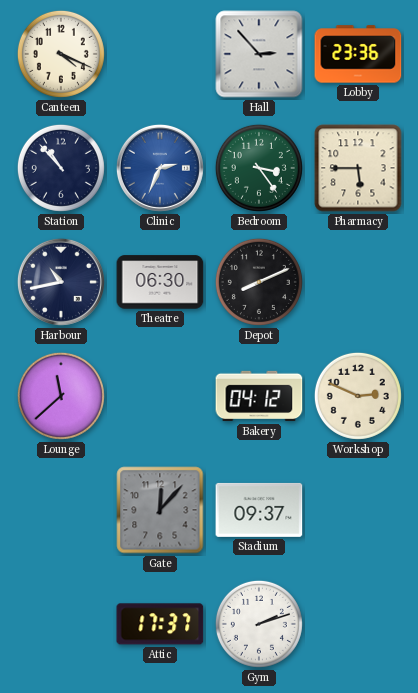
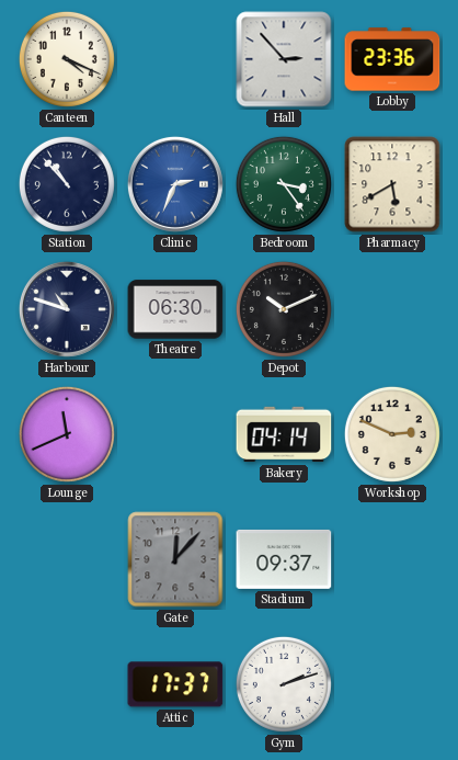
Pharmacy: 5:45 -> 5:40
Harbour: 10:43 -> 10:48
Depot: 8:11 -> 10:11
Lounge: 11:38 -> 11:41
Bakery: 04:12 -> 04:14
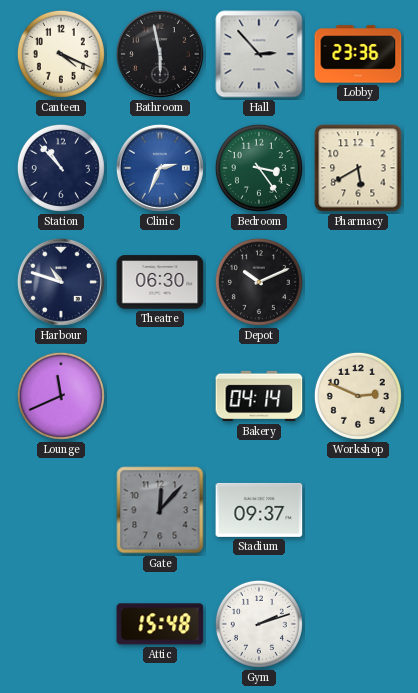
Bathroom: none -> 5:58
Attic: 17:37 -> 15:48
